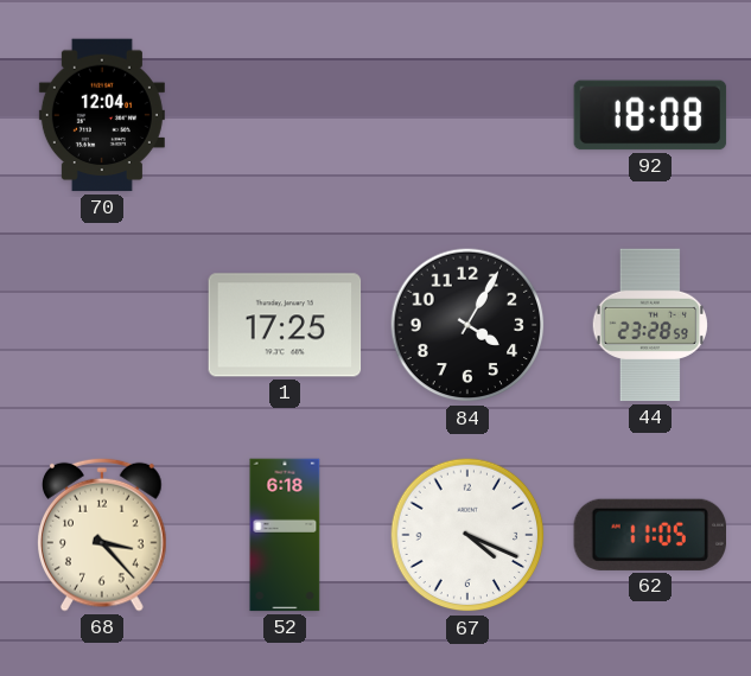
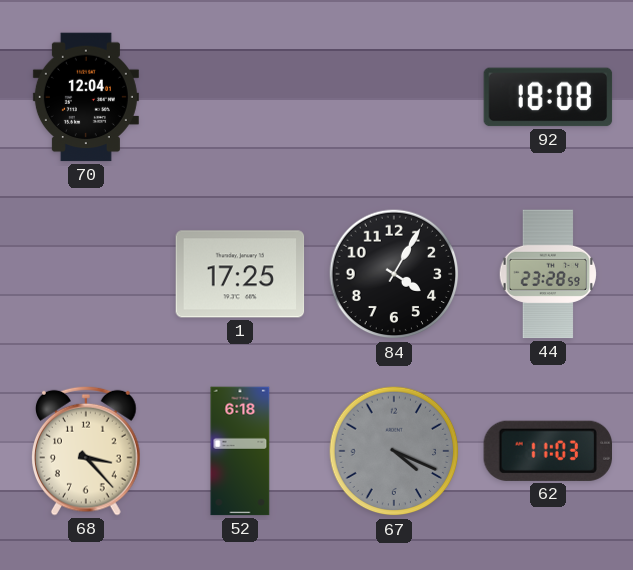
67 dial: white -> grey
62: 11:05 -> 11:03
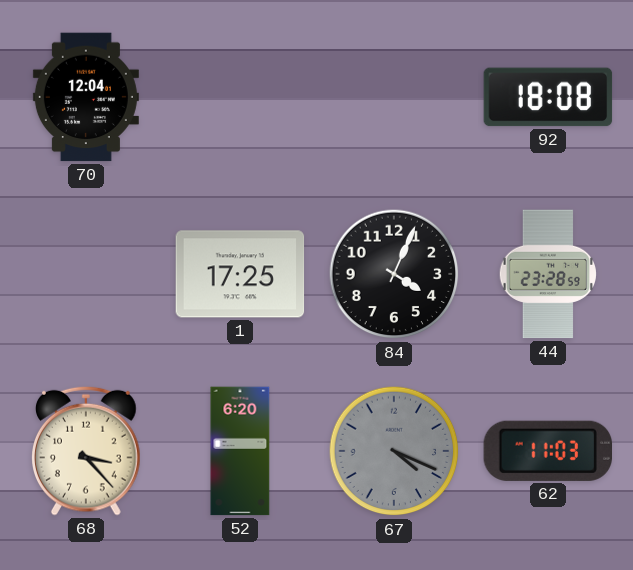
84: 4:05 -> 4:04
52: 6:18 -> 6:20
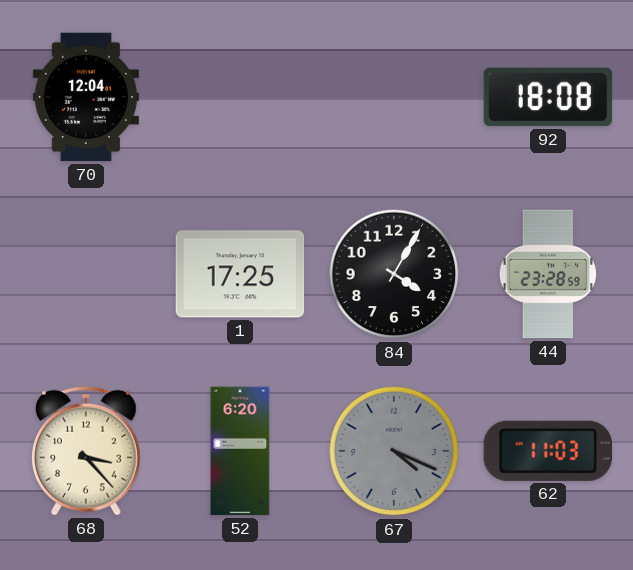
84: 4:04 -> 4:05
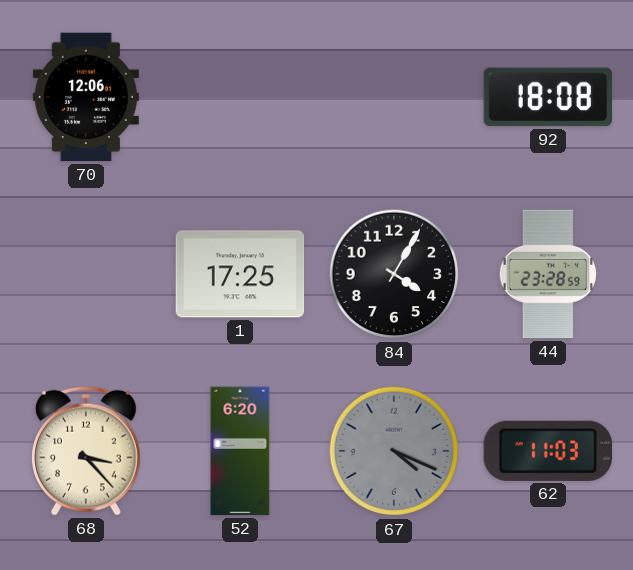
70: 12:04 -> 12:06
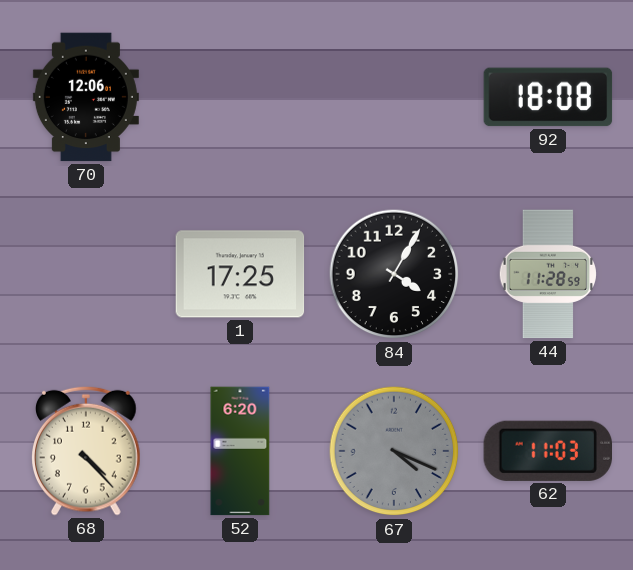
44: 23:28 -> 11:28
68: 3:23 -> 4:23
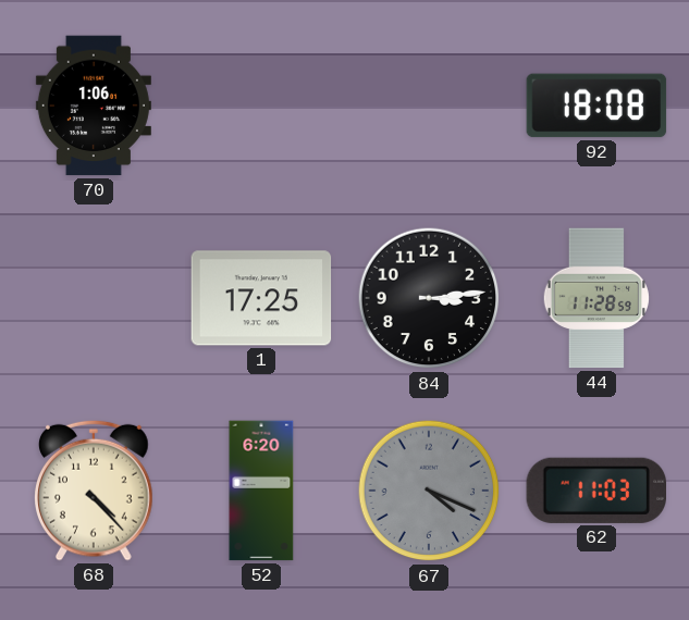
70: 12:06 -> 1:06
84: 4:05 -> 3:14
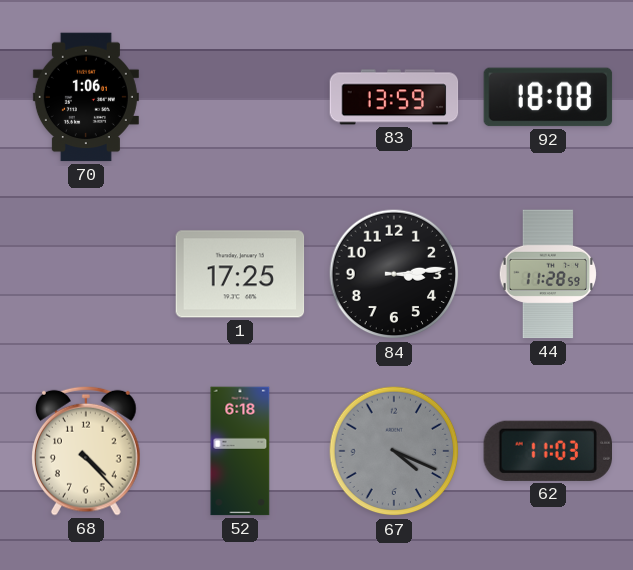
83: none -> 13:59
52: 6:20 -> 6:18
